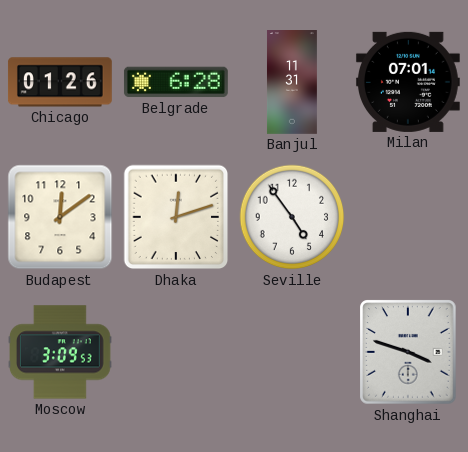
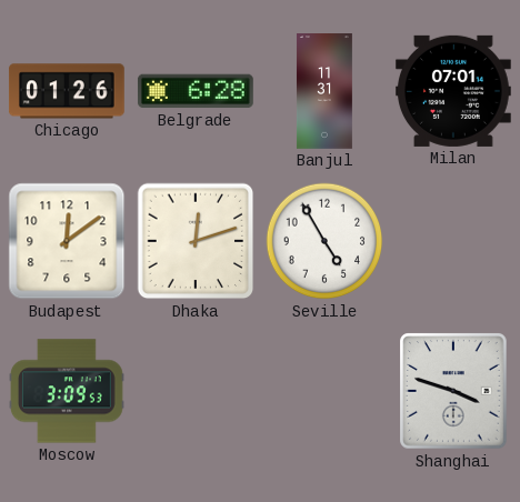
Seville: 4:54 -> 4:55
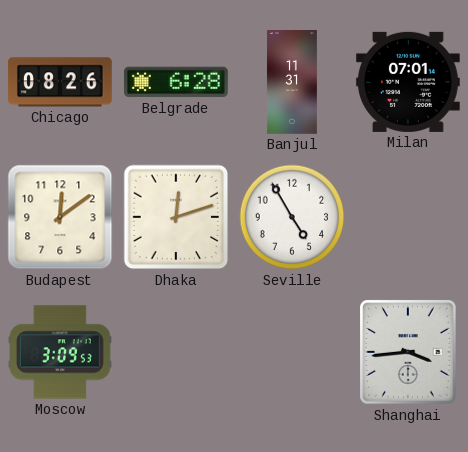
Chicago: 01:26 -> 08:26
Shanghai: 3:48 -> 3:44
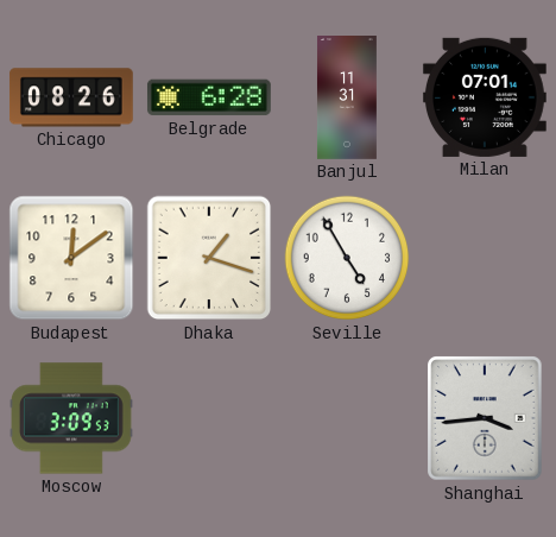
Dhaka: 12:12 -> 1:18
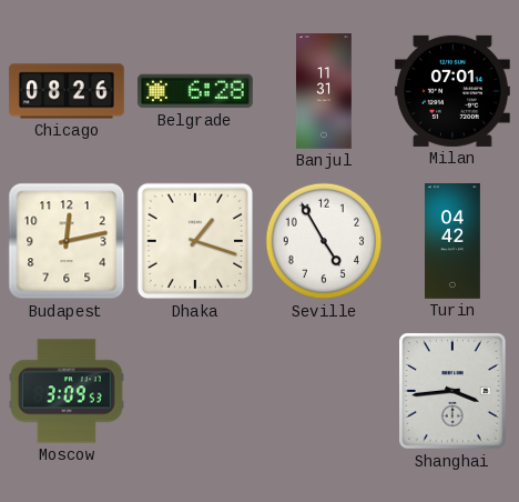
Budapest: 12:09 -> 12:13
Turin: none -> 04:42
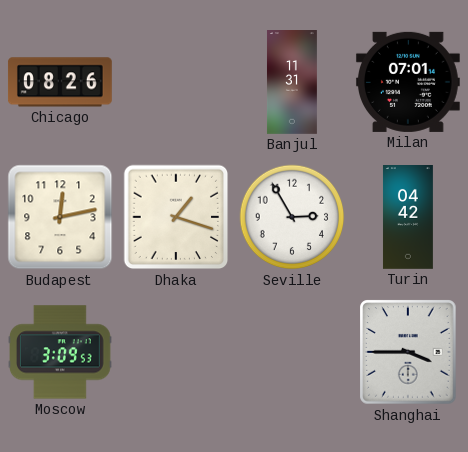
Belgrade: 6:28 -> none
Seville: 4:55 -> 2:55
Shanghai: 3:44 -> 3:45
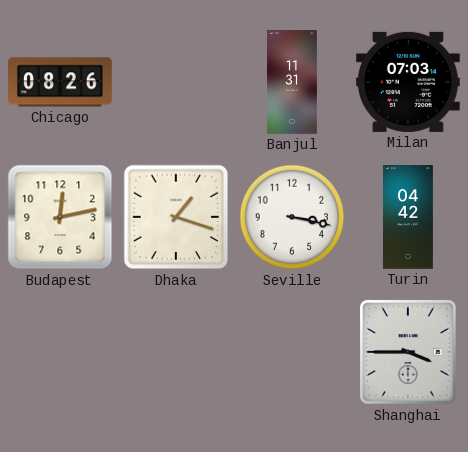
Milan: 07:01 -> 07:03
Seville: 2:55 -> 3:17
Moscow: 3:09 -> none
